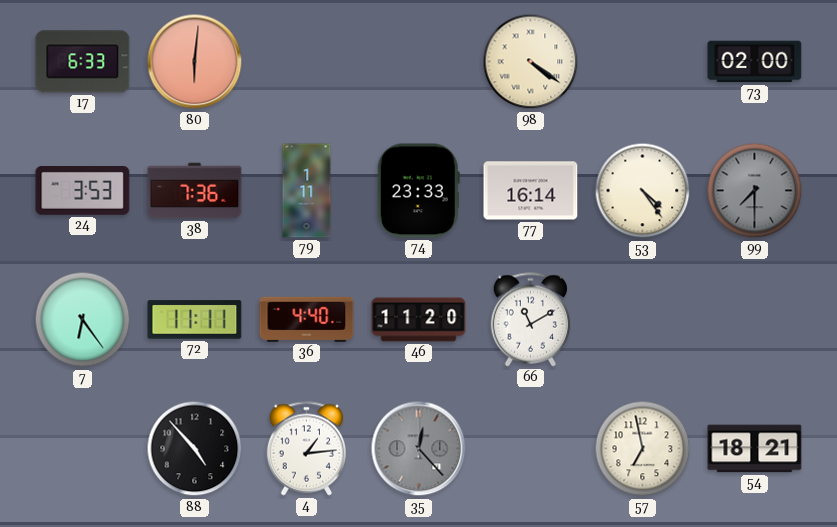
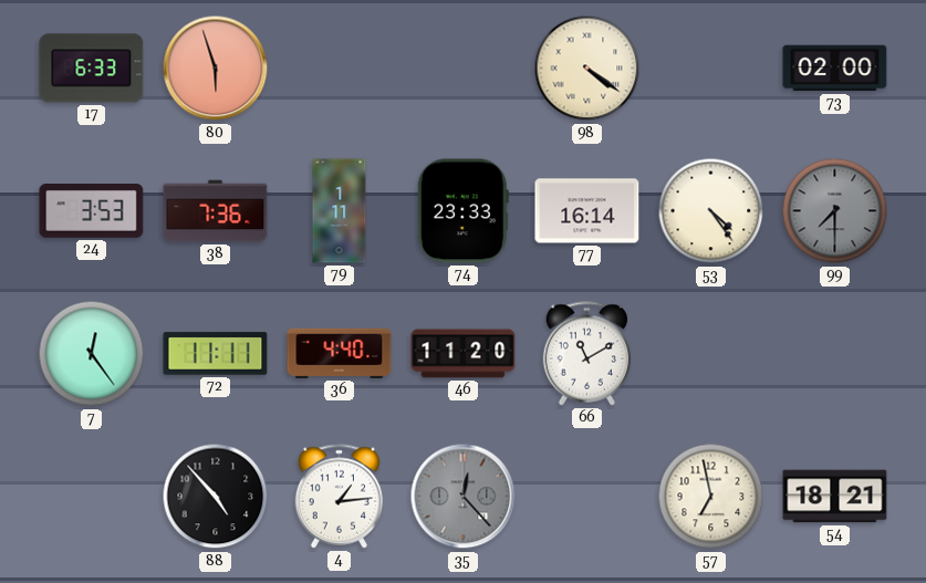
80: 6:01 -> 5:57
7: 6:24 -> 12:24
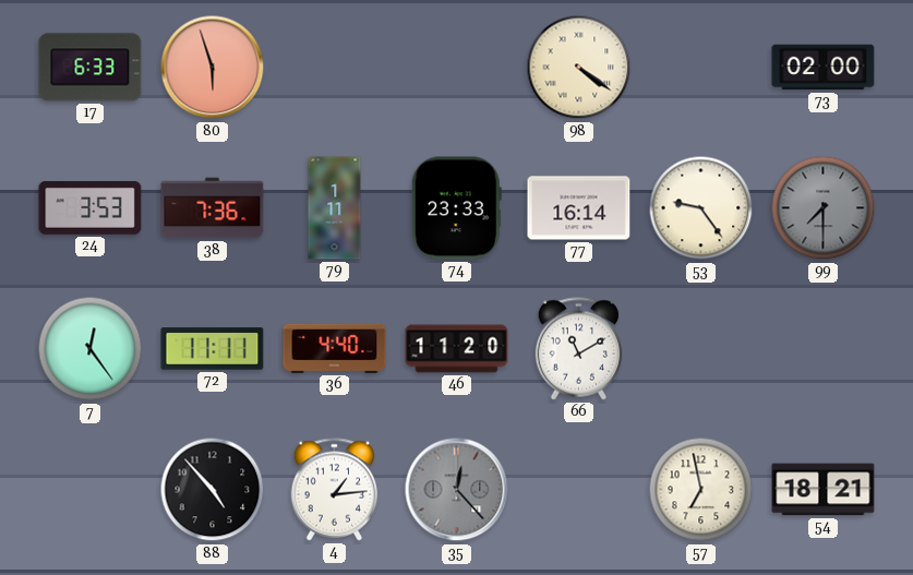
53: 4:24 -> 9:24
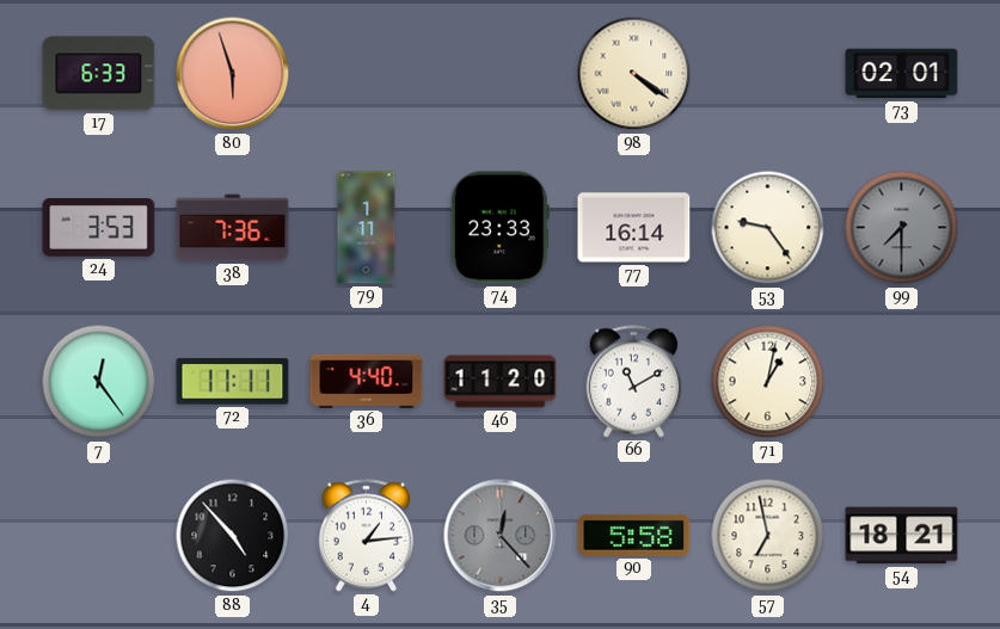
73: 02:00 -> 02:01
71: none -> 1:02
90: none -> 5:58
